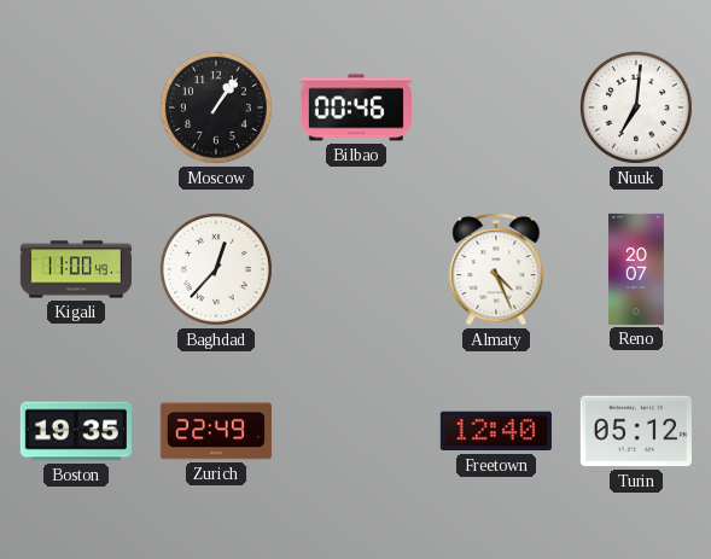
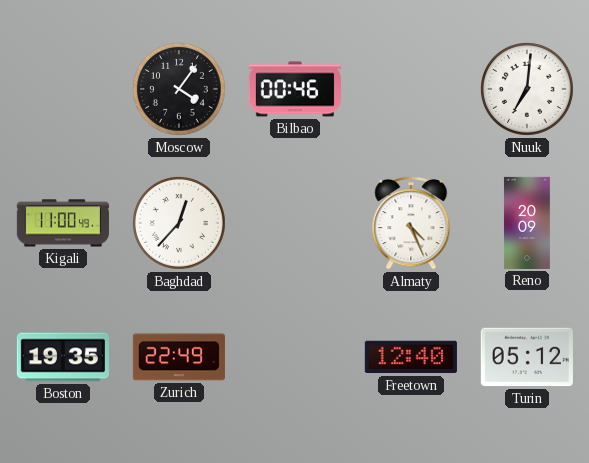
Moscow: 1:06 -> 4:06
Reno: 20:07 -> 20:09
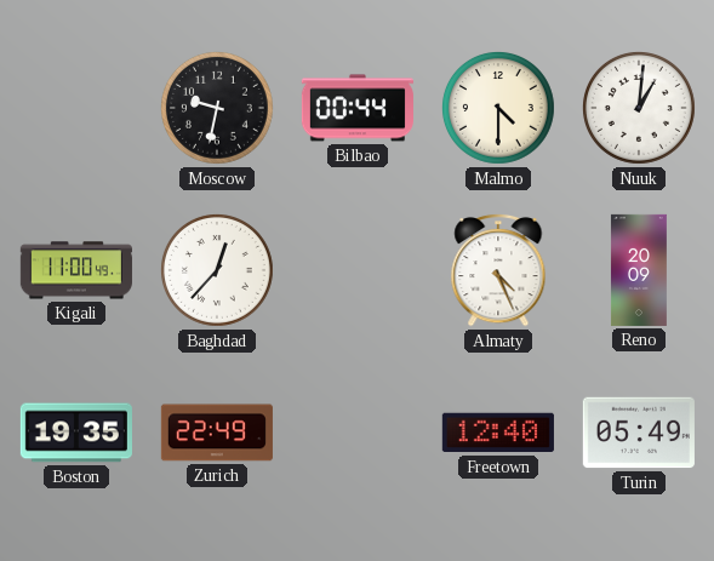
Moscow: 4:06 -> 9:32
Bilbao: 00:46 -> 00:44
Malmo: none -> 4:30
Nuuk: 7:01 -> 1:01
Turin: 05:12 -> 05:49
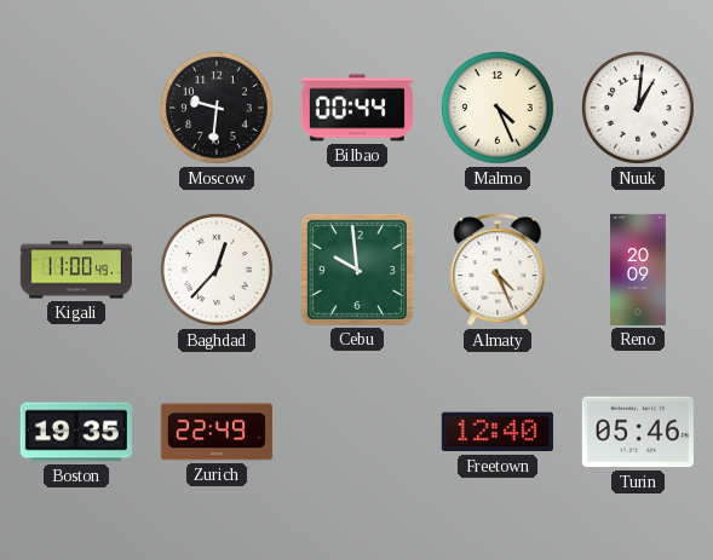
Moscow: 9:32 -> 9:31
Malmo: 4:30 -> 4:26
Cebu: none -> 9:59
Turin: 05:49 -> 05:46
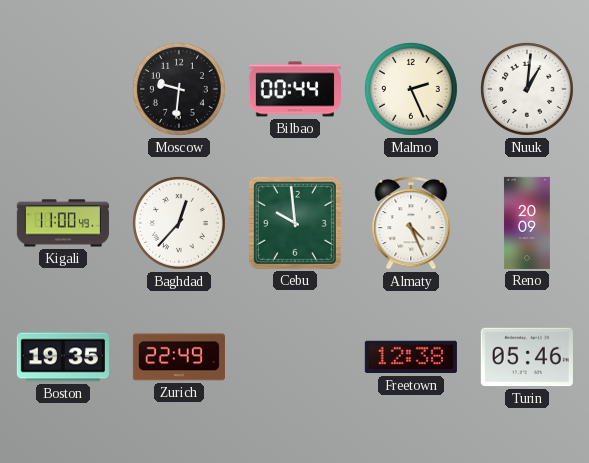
Malmo: 4:26 -> 2:26
Freetown: 12:40 -> 12:38
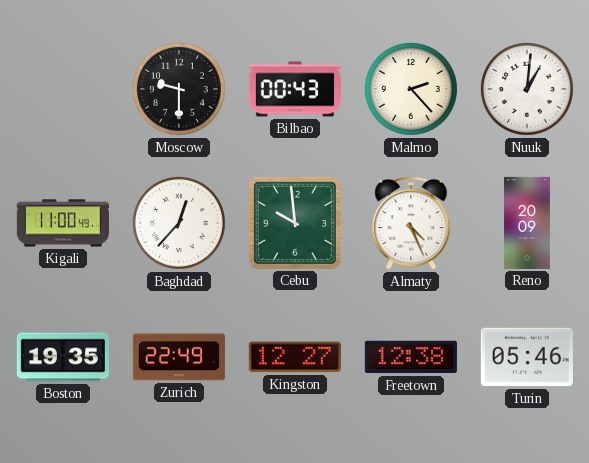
Moscow: 9:31 -> 9:30
Bilbao: 00:44 -> 00:43
Malmo: 2:26 -> 2:23
Kingston: none -> 12:27
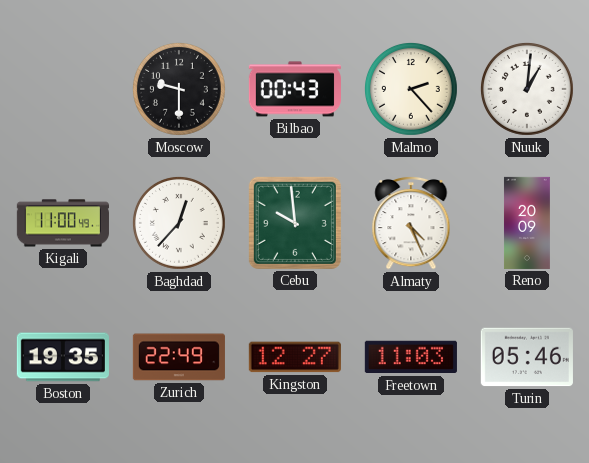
Freetown: 12:38 -> 11:03
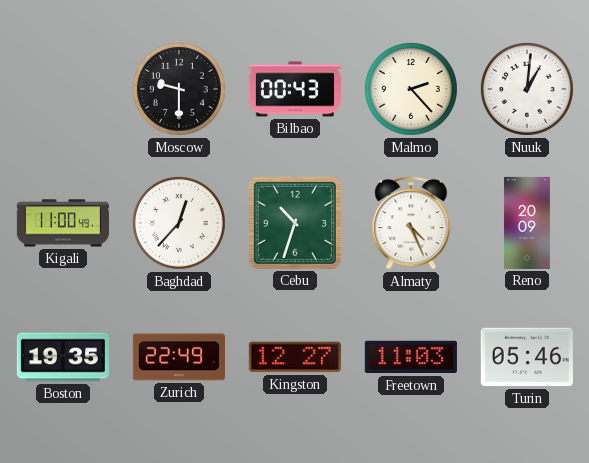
Cebu: 9:59 -> 10:33
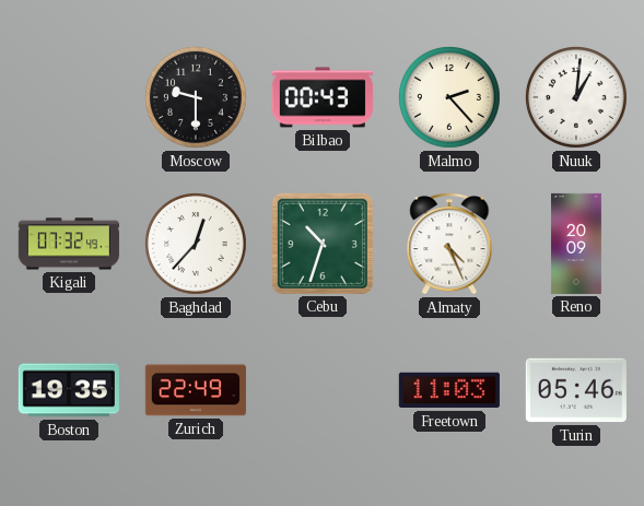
Kigali: 11:00 -> 07:32
Kingston: 12:27 -> none
